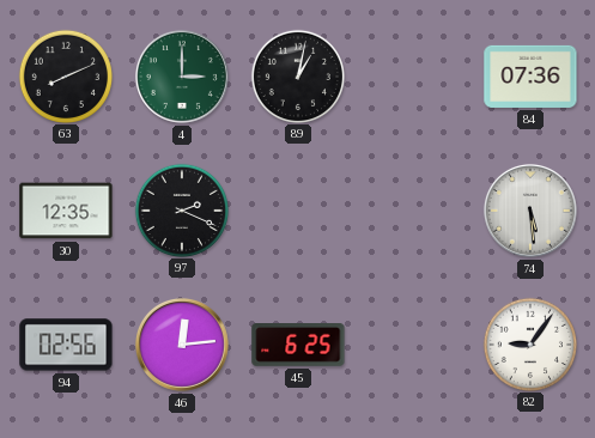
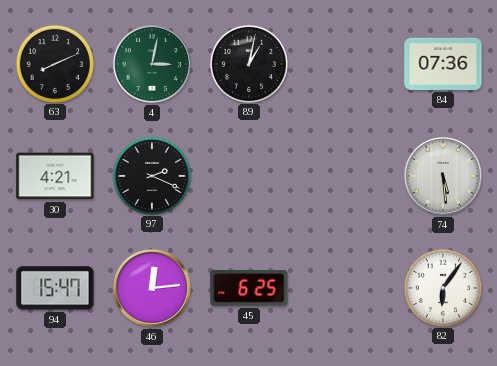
4: 3:00 -> 3:02
30: 12:35 -> 4:21
94: 02:56 -> 15:47
82: 9:06 -> 6:06
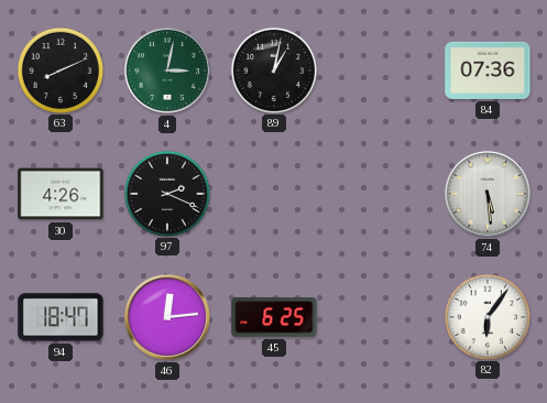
30: 4:21 -> 4:26
94: 15:47 -> 18:47
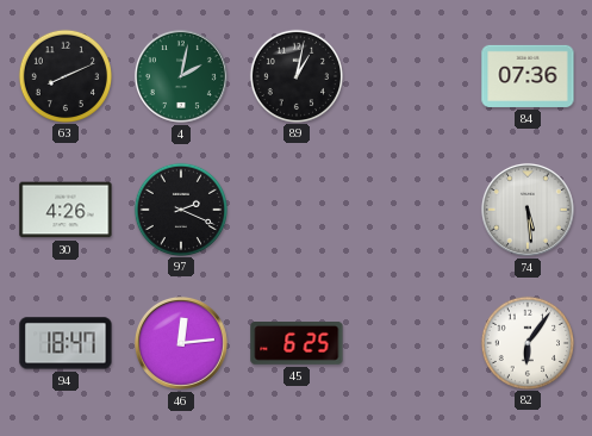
4: 3:02 -> 2:02
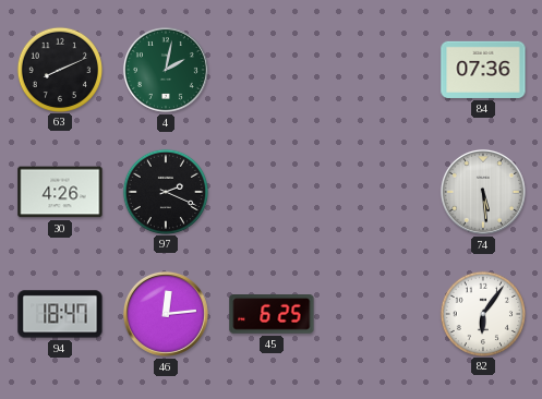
89: 1:02 -> none
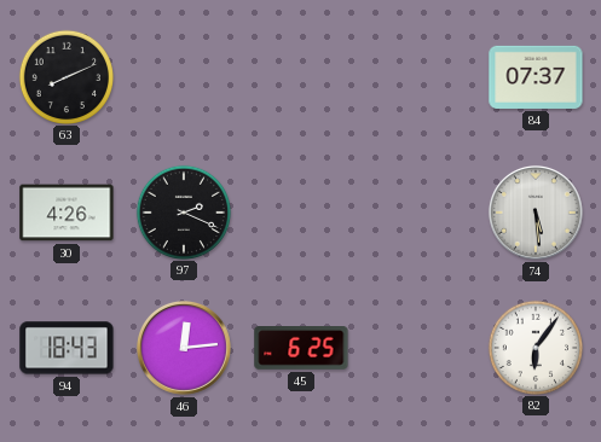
4: 2:02 -> none
84: 07:36 -> 07:37
94: 18:47 -> 18:43
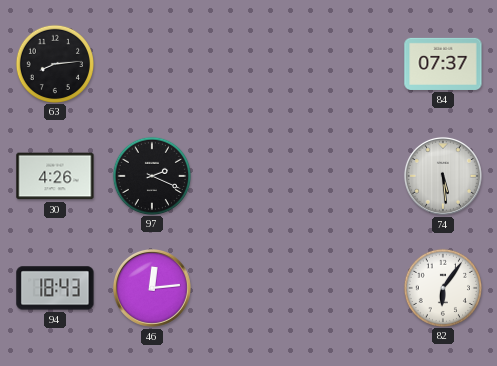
63: 8:11 -> 8:14
45: 6:25 -> none
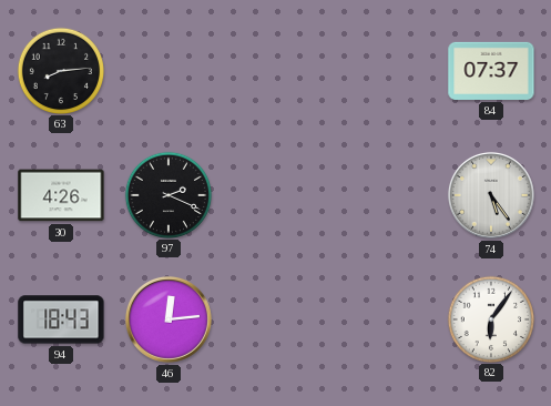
74: 5:29 -> 5:24
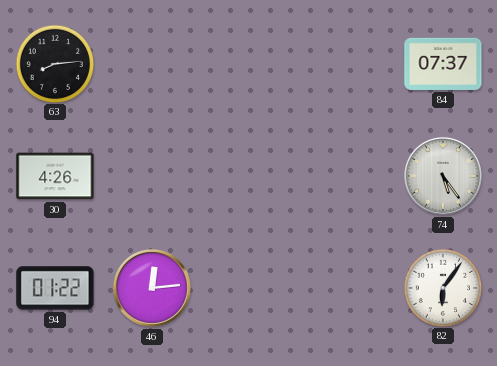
97: 2:19 -> none
94: 18:43 -> 01:22
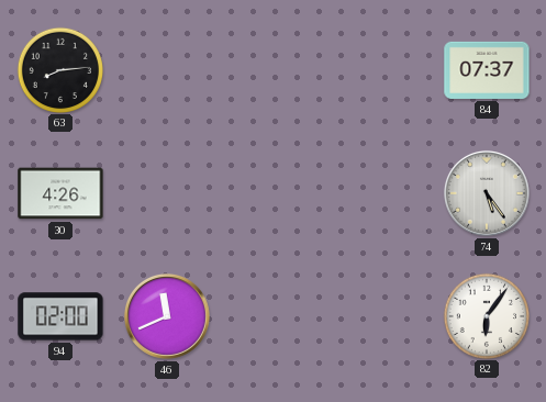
94: 01:22 -> 02:00
46: 12:14 -> 11:41
